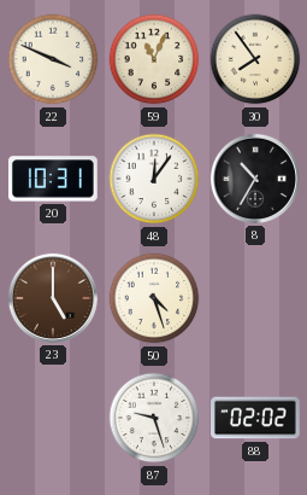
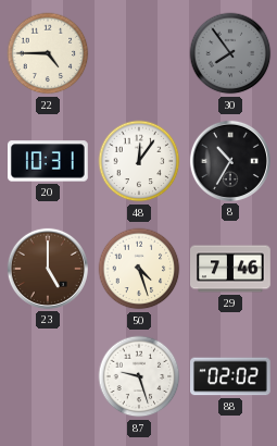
22: 3:49 -> 4:45
59: 11:04 -> none
30 dial: cream -> grey
29: none -> 7:46
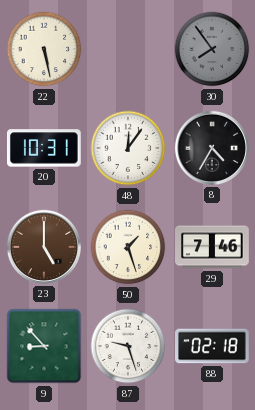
22: 4:45 -> 5:28
8: 10:35 -> 4:35
50: 4:27 -> 1:27
9: none -> 8:53
88: 02:02 -> 02:18
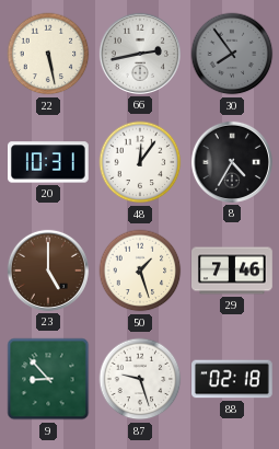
66: none -> 2:43
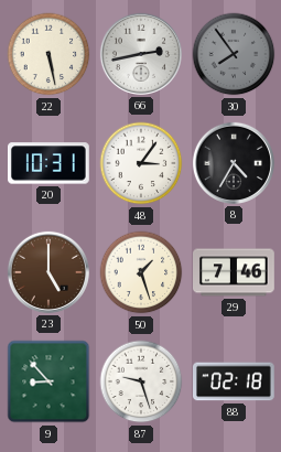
48: 12:06 -> 3:06
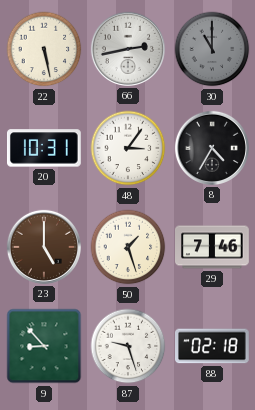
30: 7:54 -> 11:00
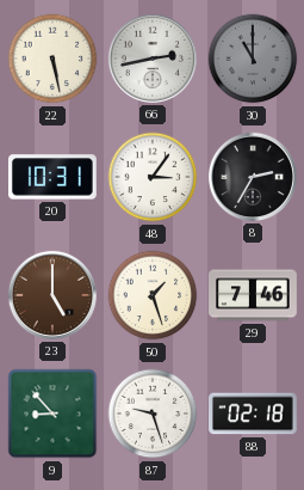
8: 4:35 -> 2:35
